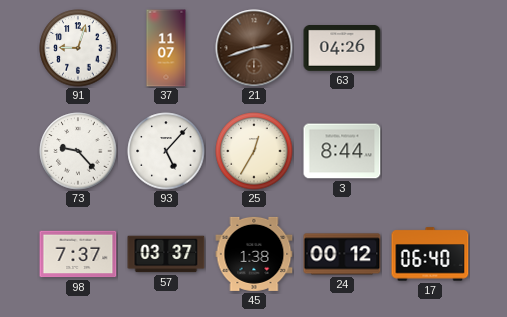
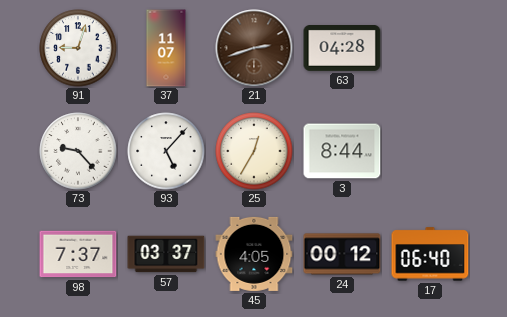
63: 04:26 -> 04:28
45: 1:38 -> 4:05
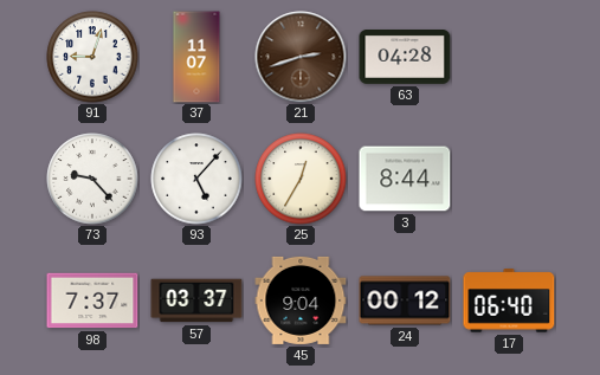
45: 4:05 -> 9:04
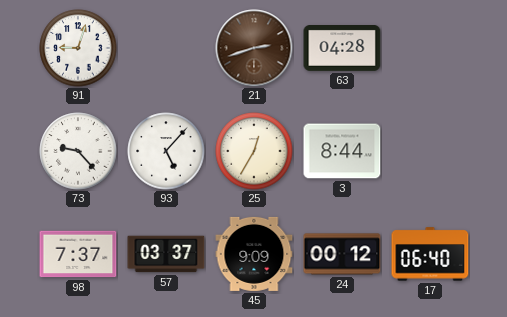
37: 11:07 -> none
45: 9:04 -> 9:09
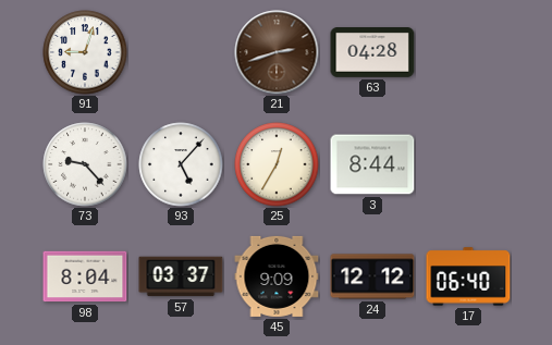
98: 7:37 -> 8:04
24: 00:12 -> 12:12
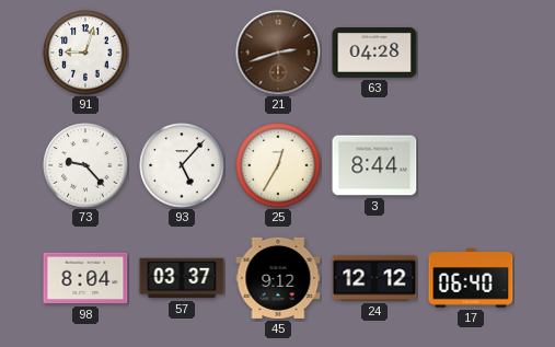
45: 9:09 -> 9:12
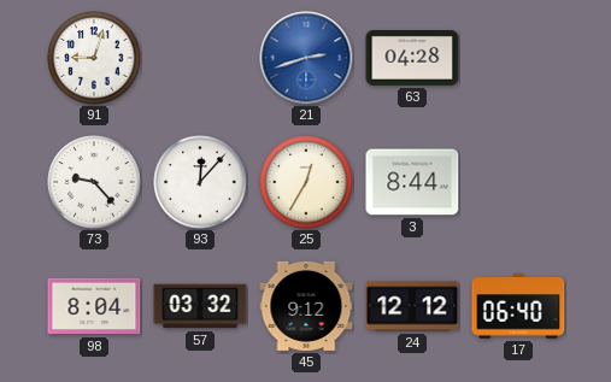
21 dial: brown -> blue
93: 5:07 -> 12:07
57: 03:37 -> 03:32
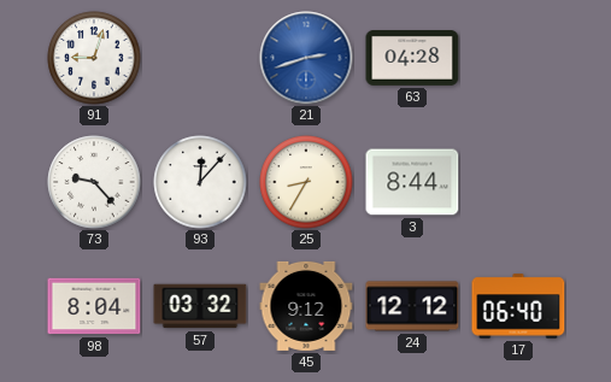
25: 12:35 -> 8:35
